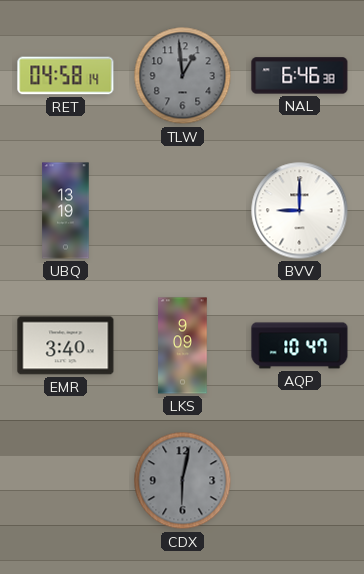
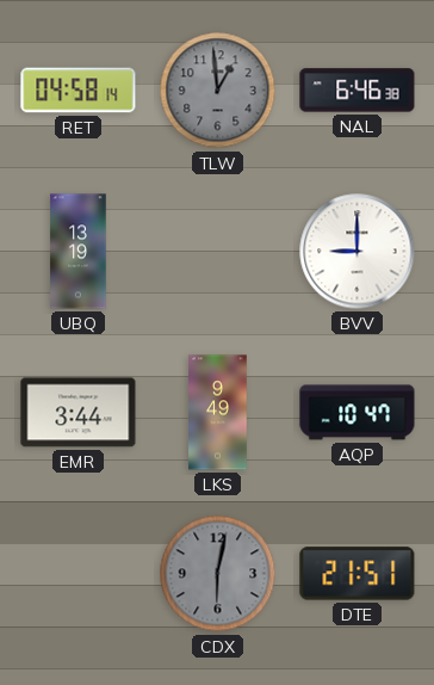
EMR: 3:40 -> 3:44
LKS: 9:09 -> 9:49
DTE: none -> 21:51
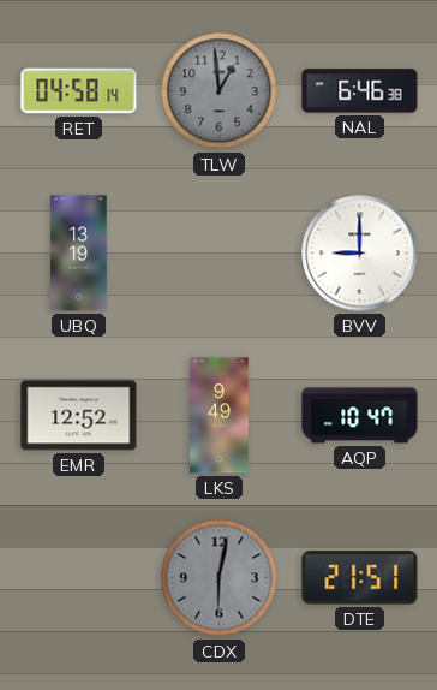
EMR: 3:44 -> 12:52
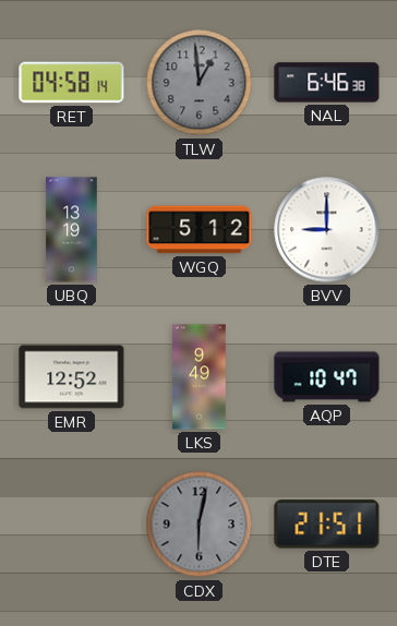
WGQ: none -> 5:12
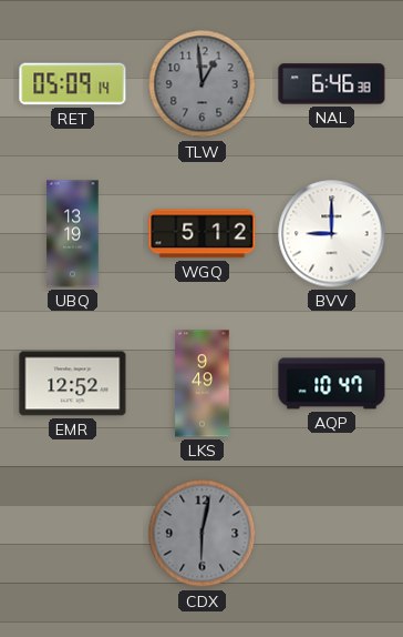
RET: 04:58 -> 05:09
DTE: 21:51 -> none
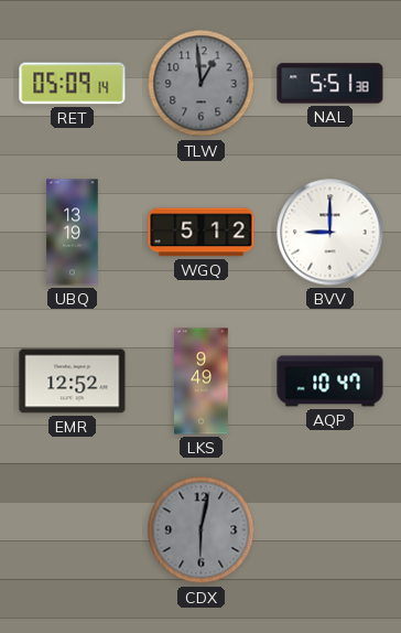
NAL: 6:46 -> 5:51
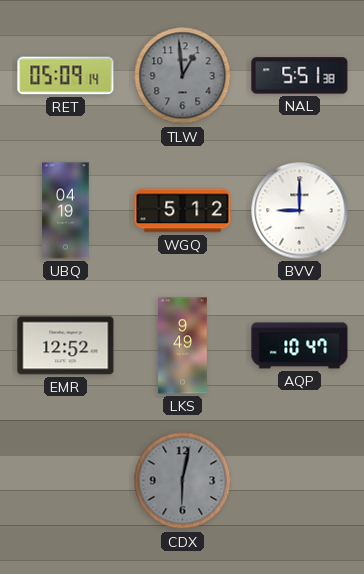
UBQ: 13:19 -> 04:19
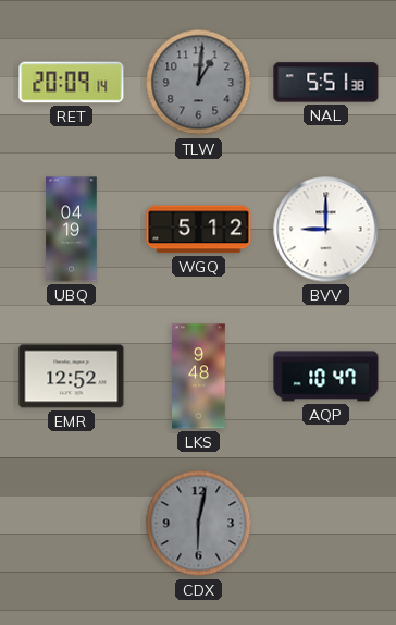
RET: 05:09 -> 20:09
TLW: 12:59 -> 1:01
LKS: 9:49 -> 9:48
